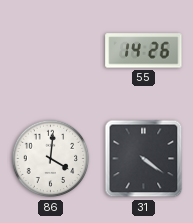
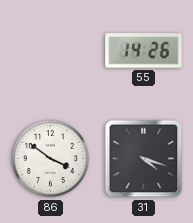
86: 4:01 -> 3:51
31: 4:21 -> 4:18
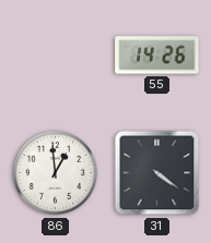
86: 3:51 -> 12:59
31: 4:18 -> 4:21
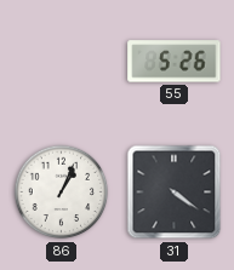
55: 14:26 -> 5:26
86: 12:59 -> 1:04
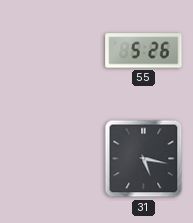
86: 1:04 -> none
31: 4:21 -> 5:17
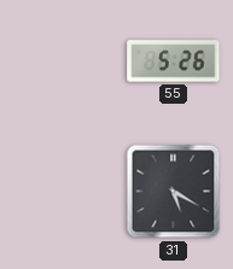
31: 5:17 -> 5:20
